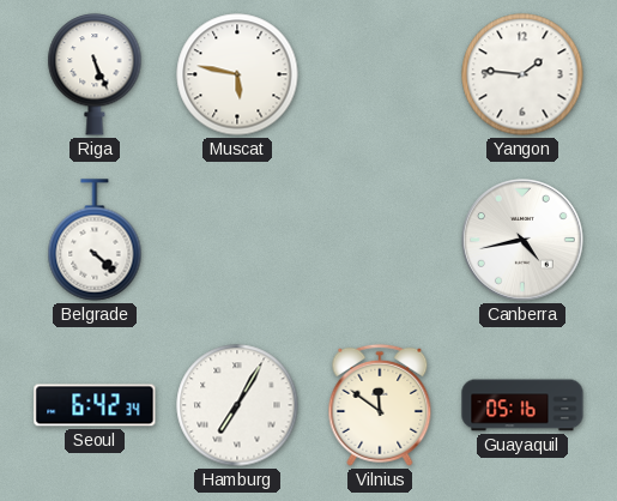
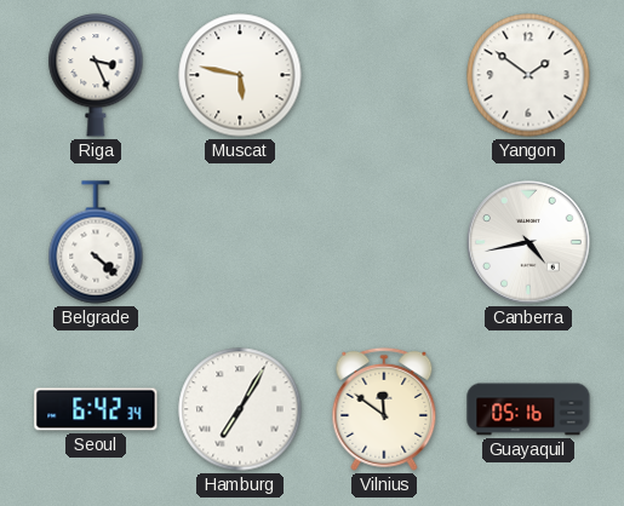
Riga: 5:26 -> 3:26
Yangon: 1:46 -> 1:51
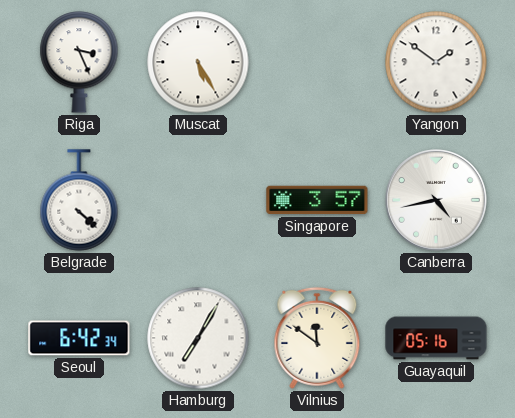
Muscat: 5:47 -> 5:25
Singapore: none -> 3:57
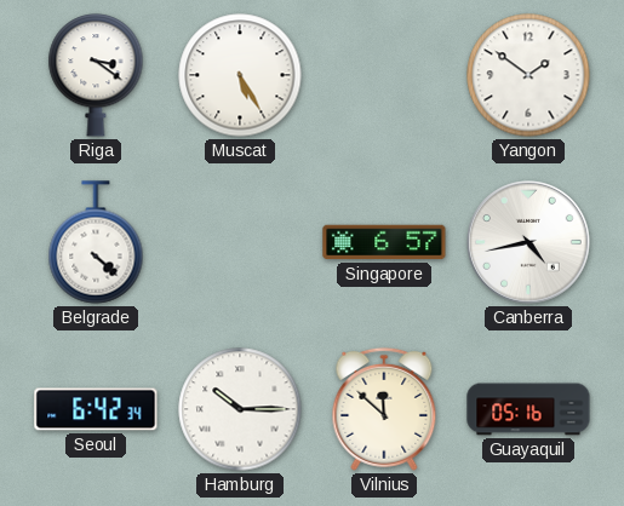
Riga: 3:26 -> 3:21
Singapore: 3:57 -> 6:57
Hamburg: 7:05 -> 10:15
Vilnius: 11:51 -> 11:52
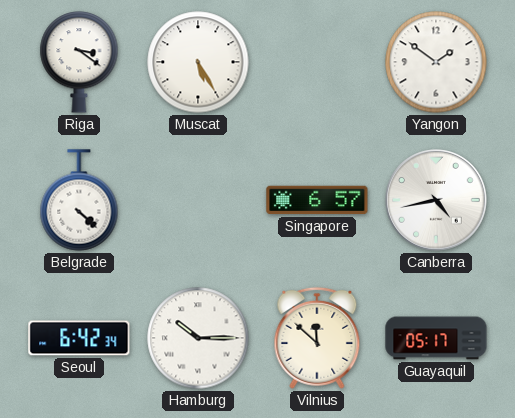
Guayaquil: 05:16 -> 05:17
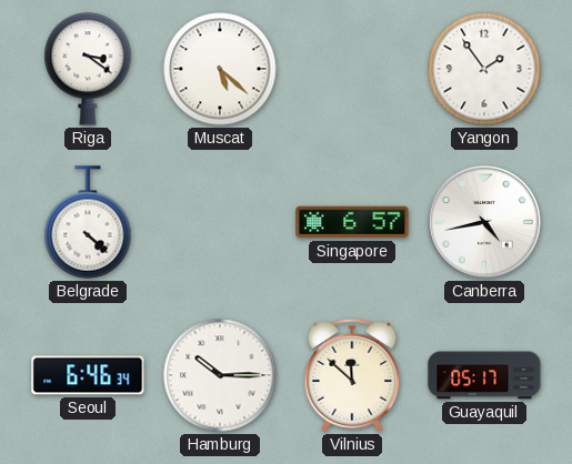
Muscat: 5:25 -> 5:22
Yangon: 1:51 -> 1:54
Seoul: 6:42 -> 6:46
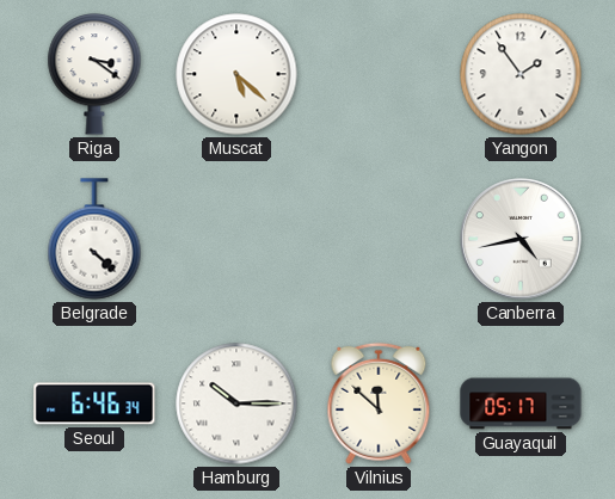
Singapore: 6:57 -> none
